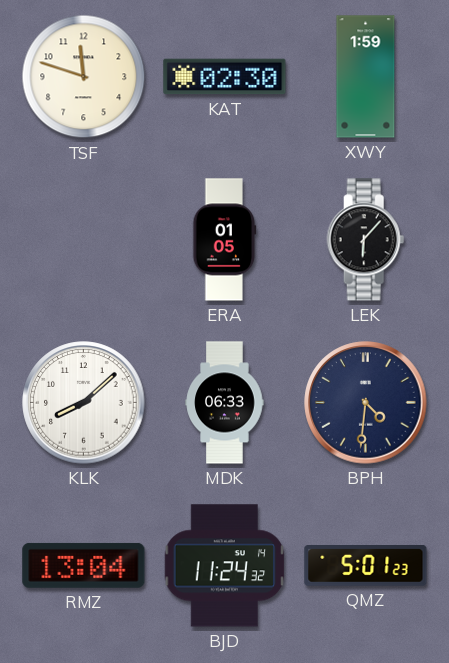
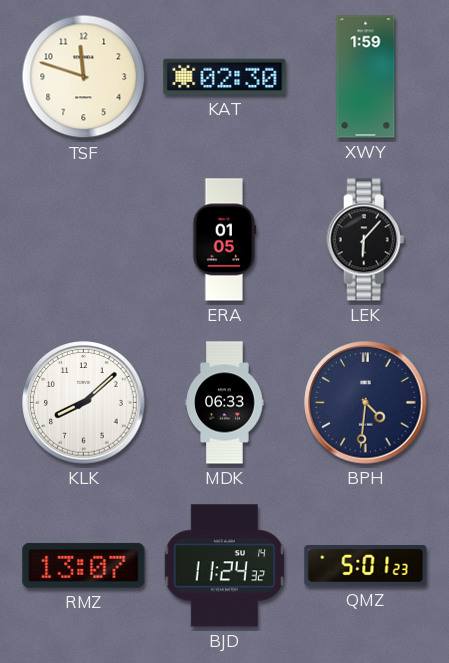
RMZ: 13:04 -> 13:07
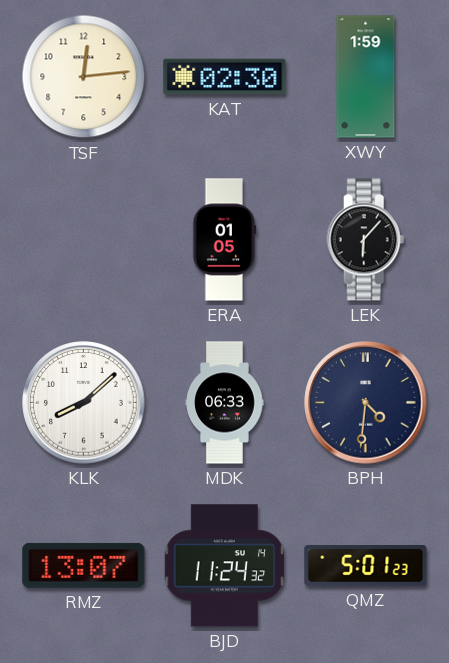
TSF: 11:48 -> 12:14
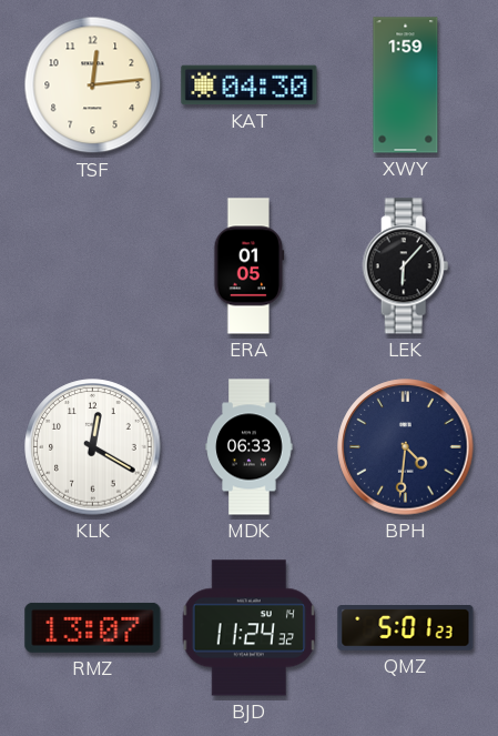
KAT: 02:30 -> 04:30
KLK: 8:08 -> 12:20
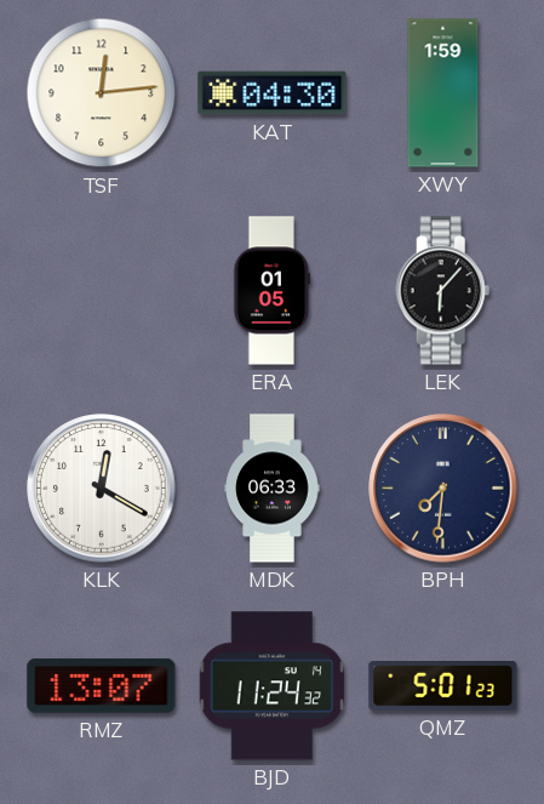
BPH: 4:31 -> 7:31
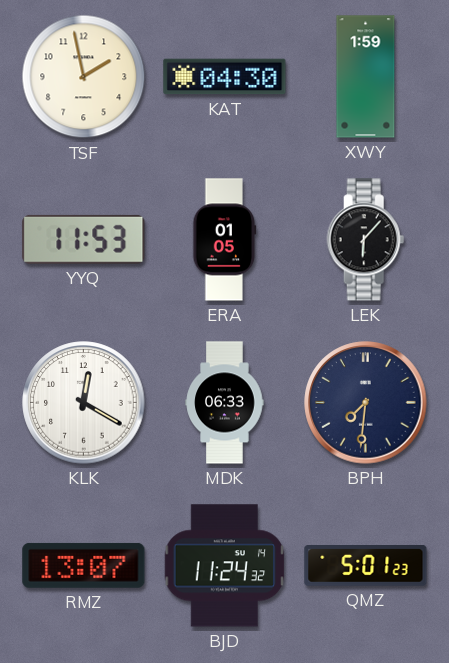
TSF: 12:14 -> 1:58
YYQ: none -> 11:53
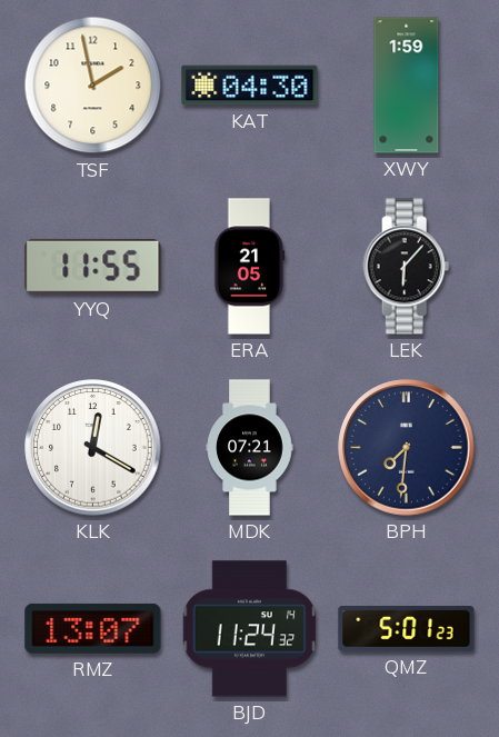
YYQ: 11:53 -> 11:55
ERA: 01:05 -> 21:05
MDK: 06:33 -> 07:21
